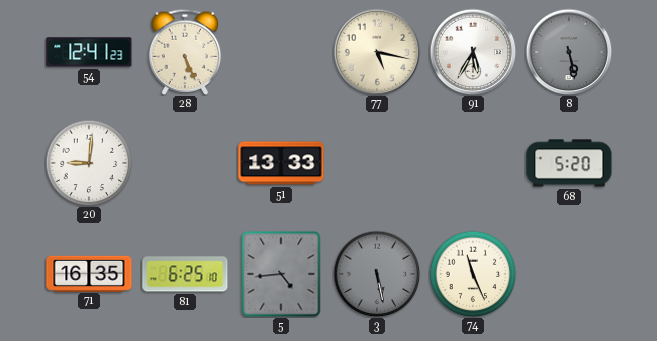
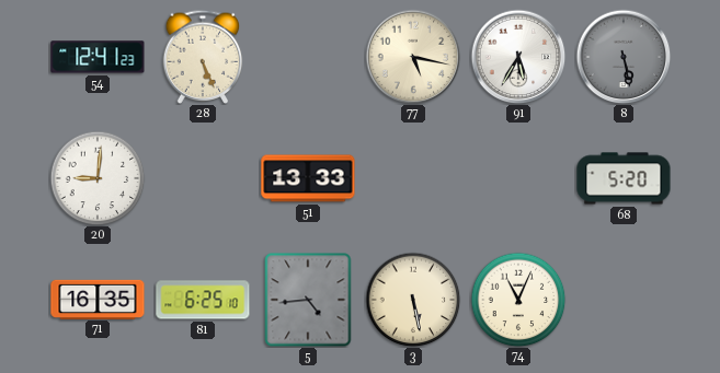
3 dial: grey -> cream
74: 11:26 -> 11:04
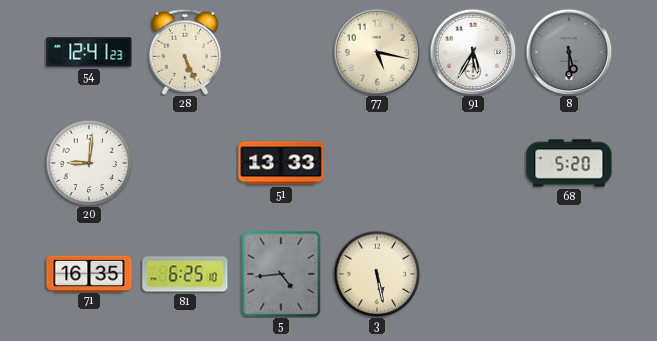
8: 5:28 -> 5:30
74: 11:04 -> none
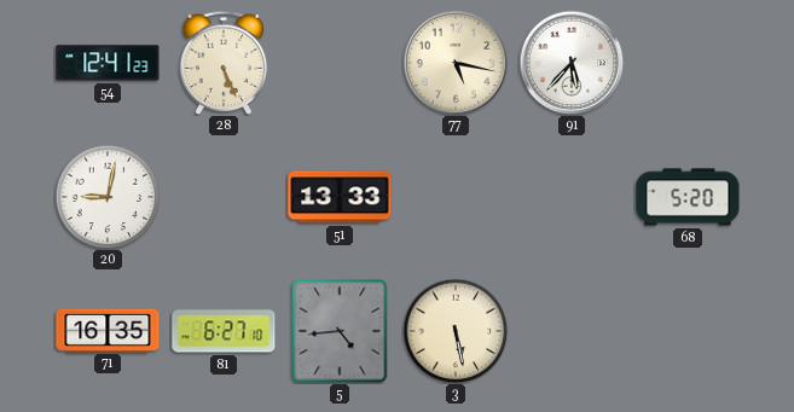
91: 5:35 -> 5:37
8: 5:30 -> none
20: 9:01 -> 9:02
81: 6:25 -> 6:27
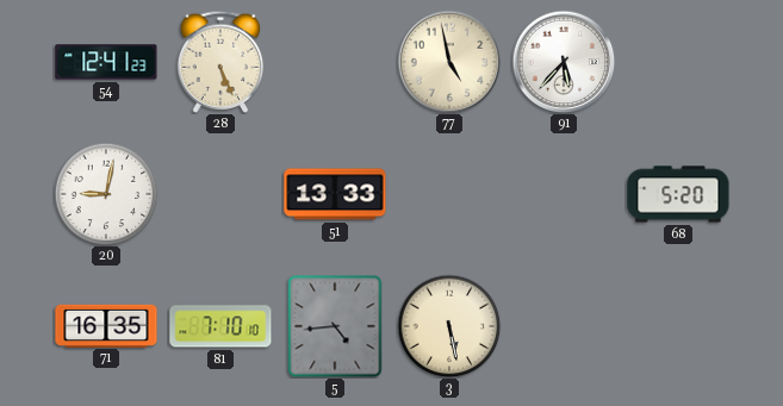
77: 5:17 -> 4:58
81: 6:27 -> 7:10
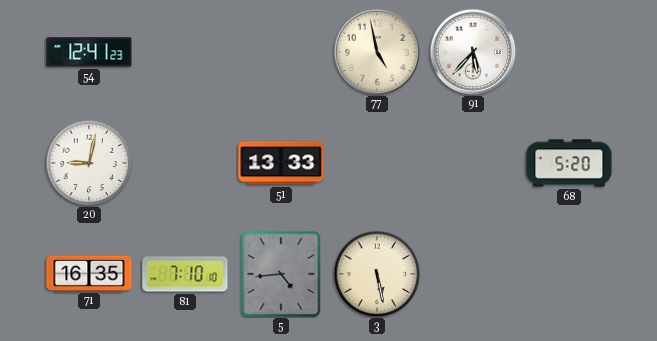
28: 5:26 -> none
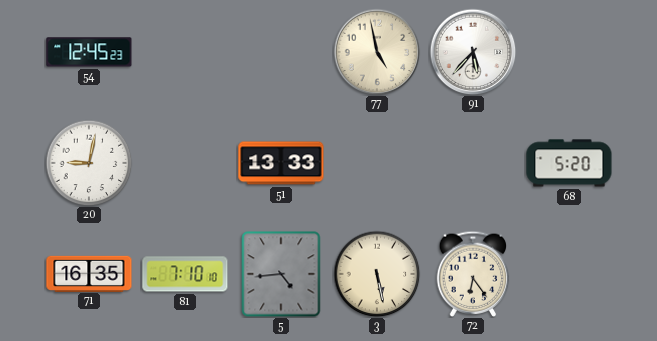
54: 12:41 -> 12:45
72: none -> 6:24
